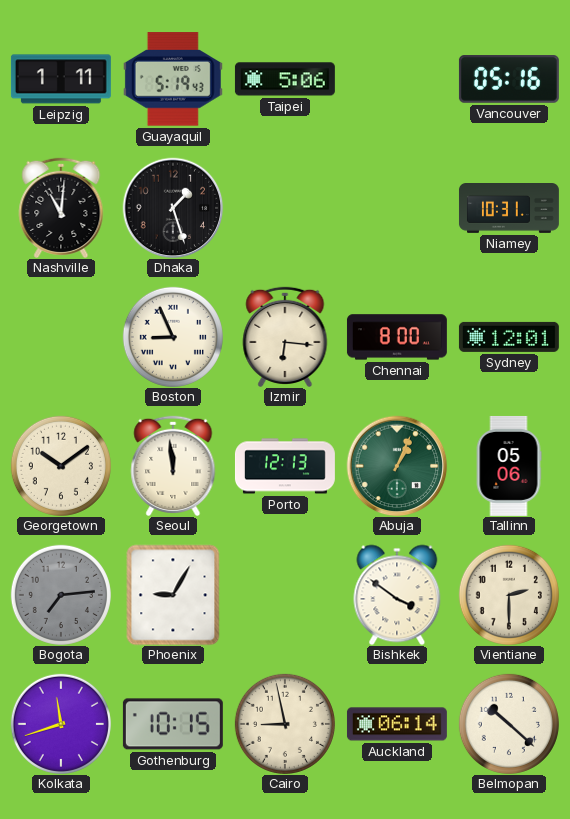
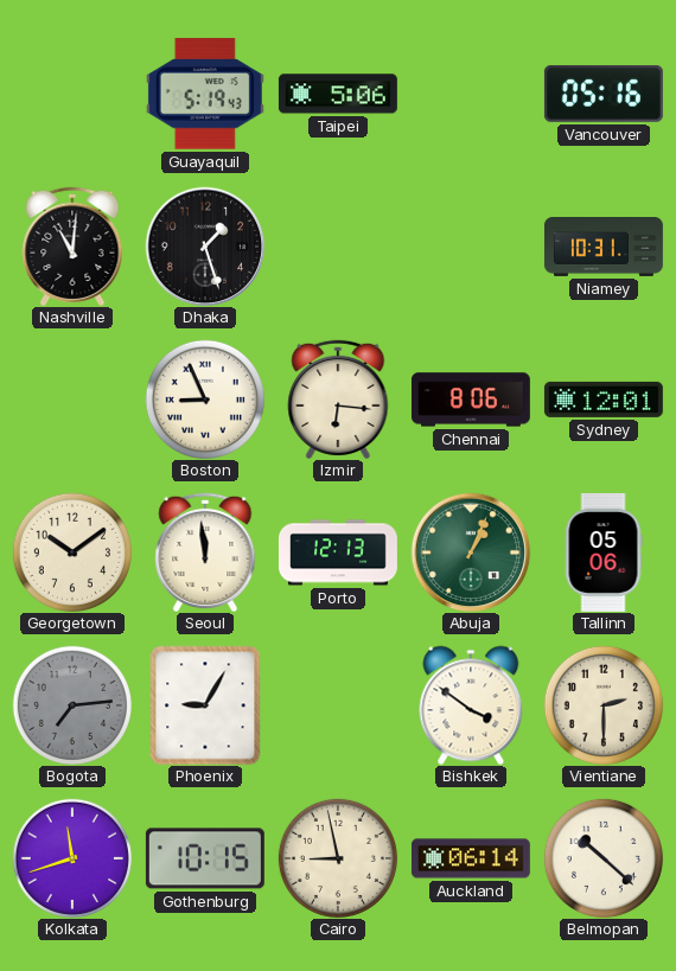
Leipzig: 1:11 -> none
Chennai: 8:00 -> 8:06
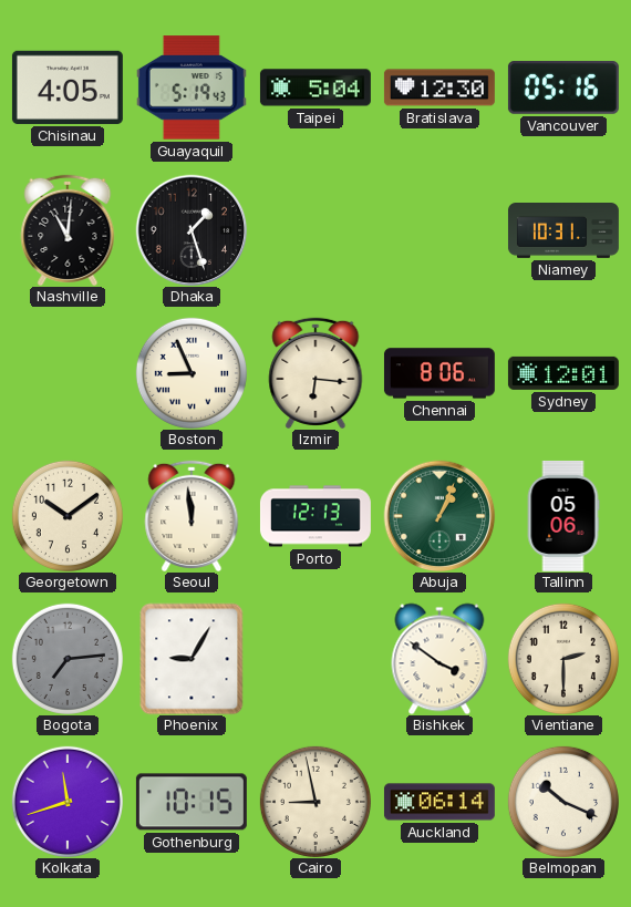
Chisinau: none -> 4:05
Taipei: 5:06 -> 5:04
Bratislava: none -> 12:30
Belmopan: 10:22 -> 10:19
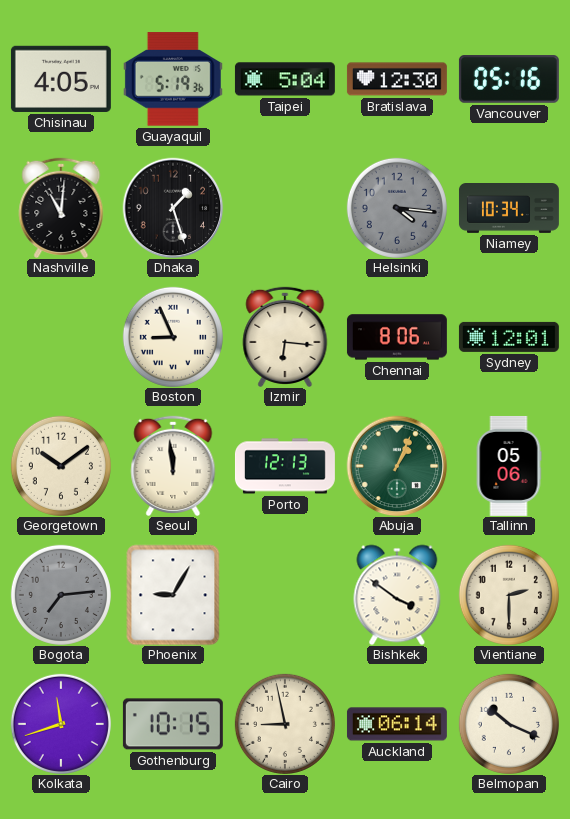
Guayaquil: 5:19:43 -> 5:19:36
Helsinki: none -> 4:16
Niamey: 10:31 -> 10:34
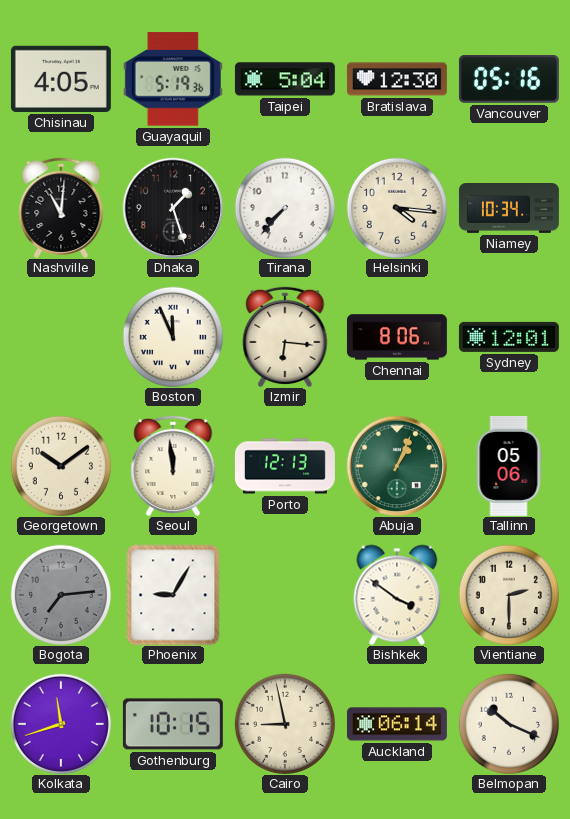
Tirana: none -> 7:37
Helsinki dial: grey -> cream
Boston: 8:56 -> 11:56
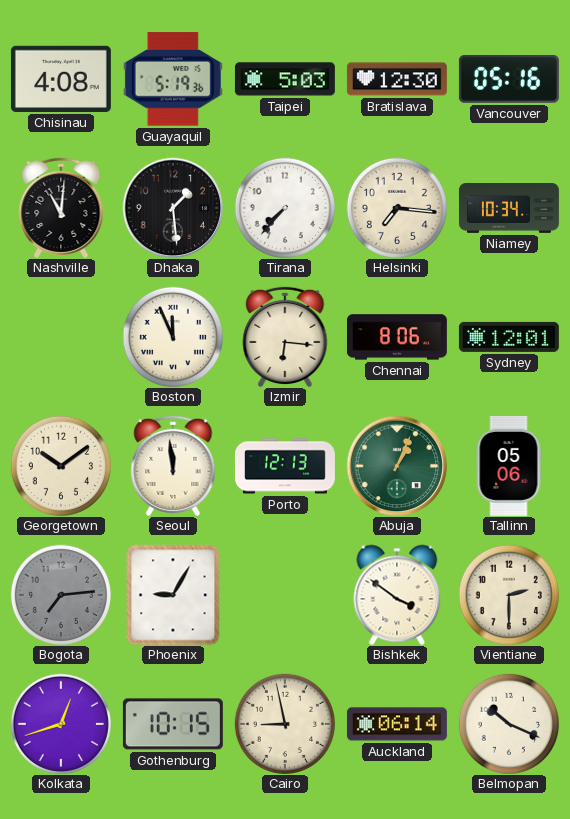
Chisinau: 4:05 -> 4:08
Taipei: 5:04 -> 5:03
Dhaka: 1:27 -> 1:29
Helsinki: 4:16 -> 7:16
Kolkata: 11:42 -> 12:42
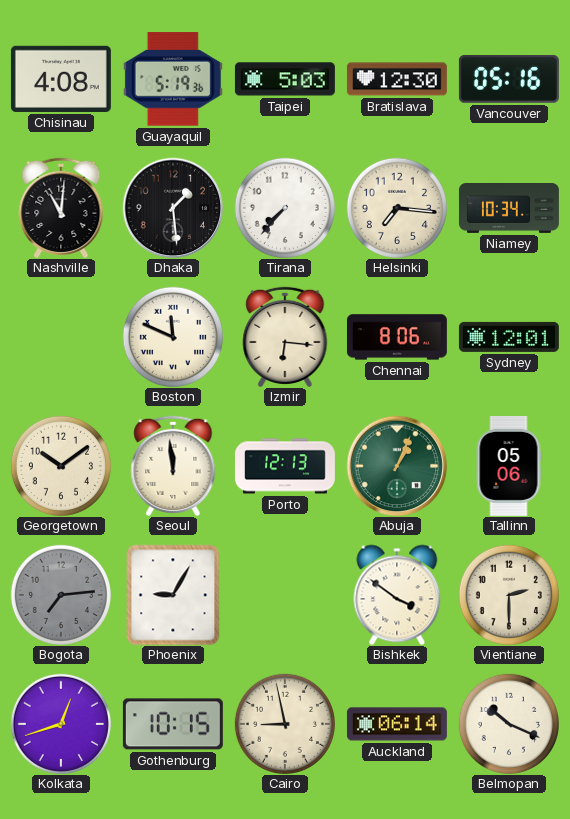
Boston: 11:56 -> 11:49
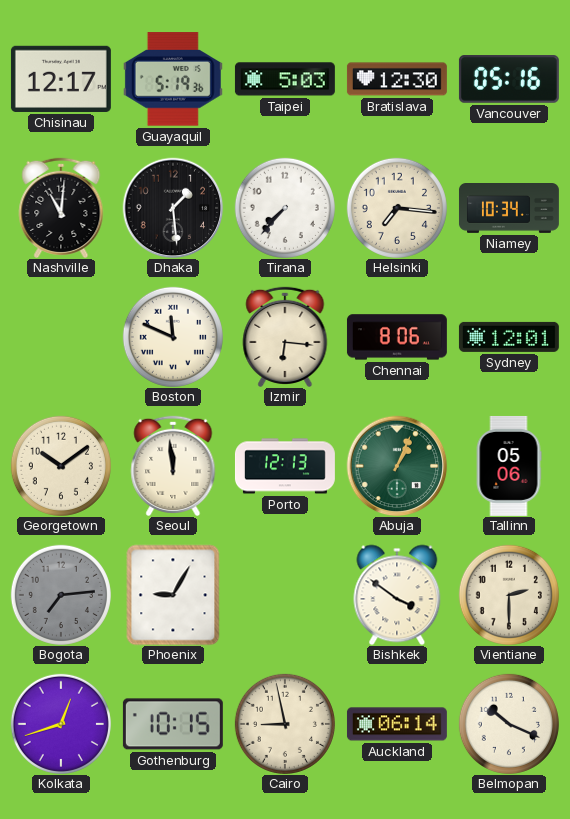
Chisinau: 4:08 -> 12:17
